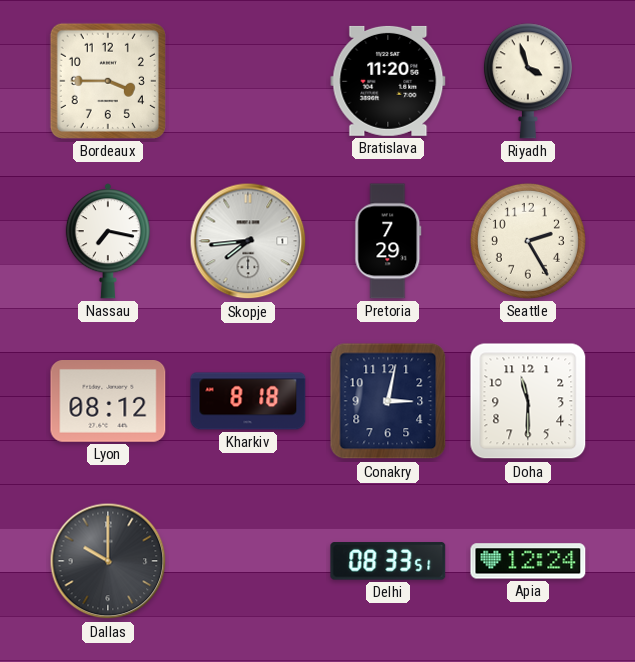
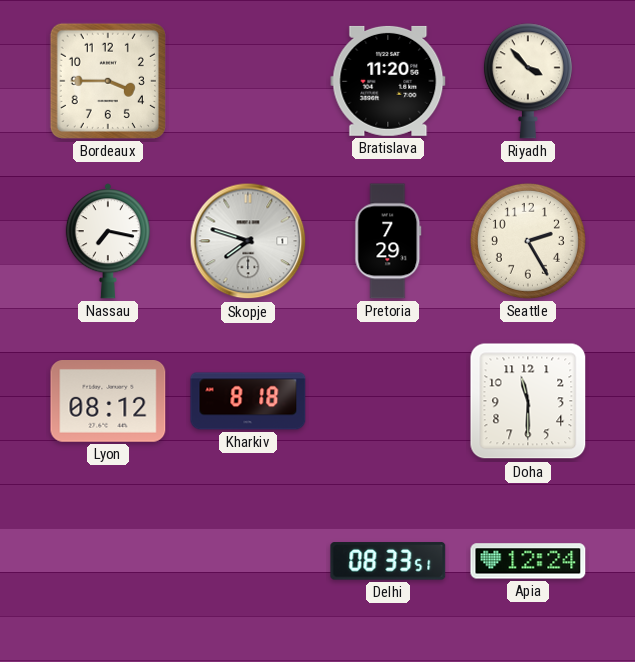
Riyadh: 3:57 -> 3:53
Skopje: 7:44 -> 7:48
Conakry: 3:02 -> none
Dallas: 10:00 -> none
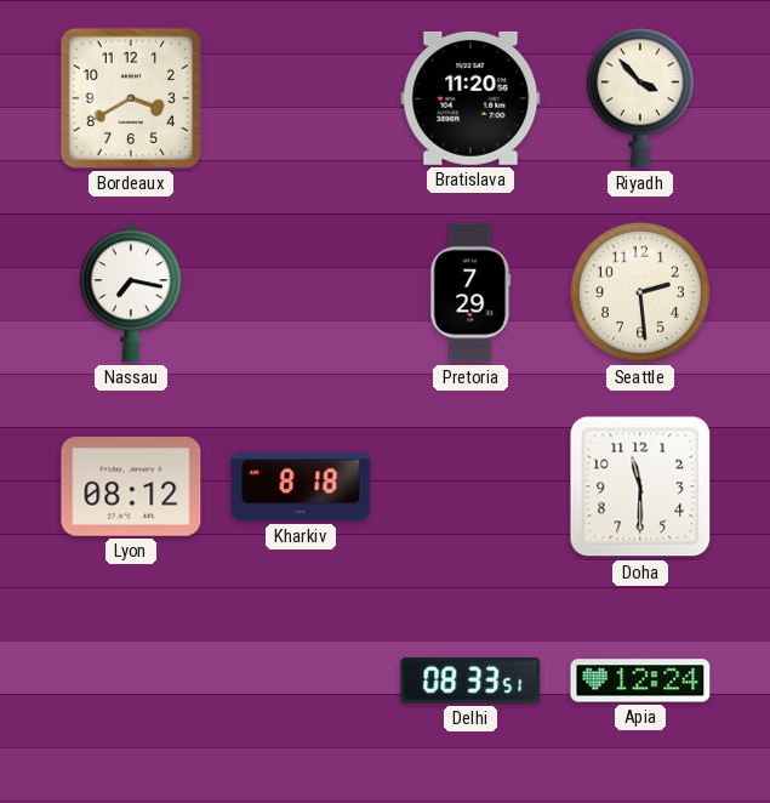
Bordeaux: 3:45 -> 3:40
Skopje: 7:48 -> none
Seattle: 2:25 -> 2:29
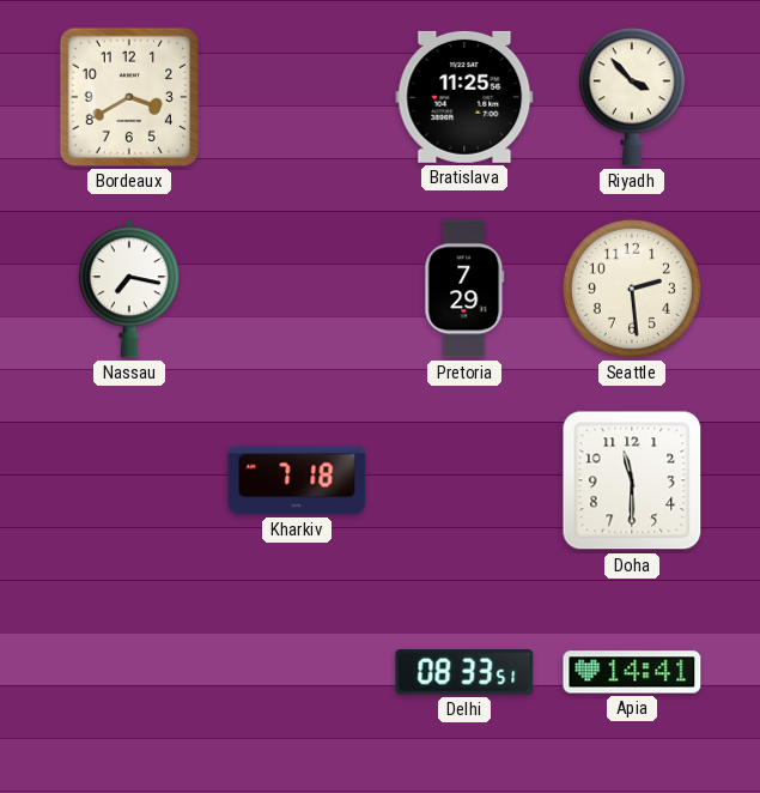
Bratislava: 11:20 -> 11:25
Lyon: 08:12 -> none
Kharkiv: 8:18 -> 7:18
Apia: 12:24 -> 14:41
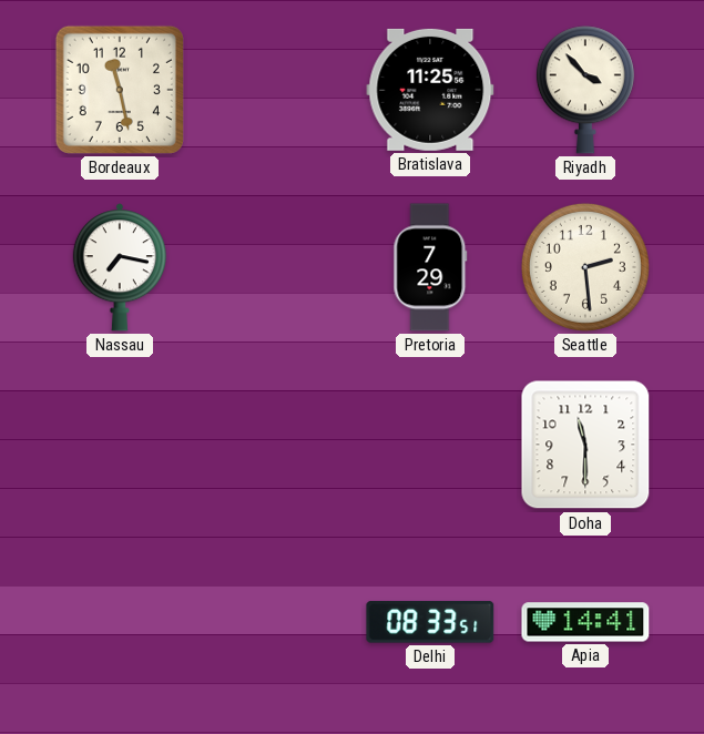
Bordeaux: 3:40 -> 11:28
Kharkiv: 7:18 -> none
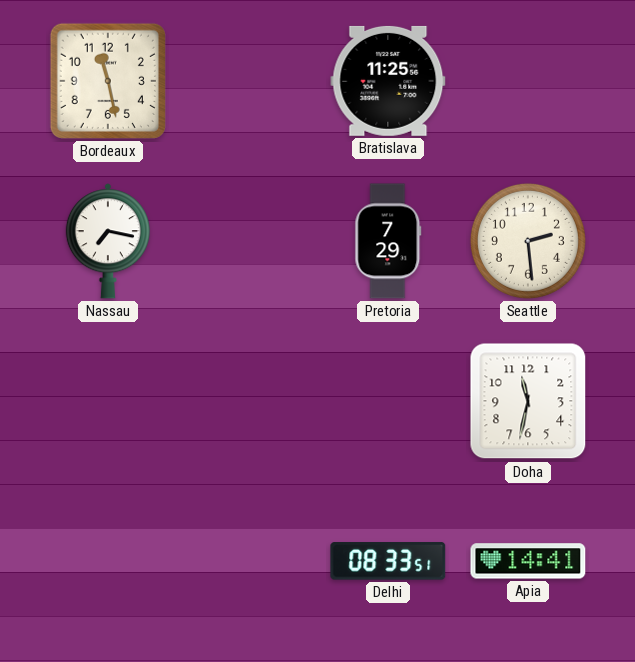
Riyadh: 3:53 -> none
Doha: 11:30 -> 11:32
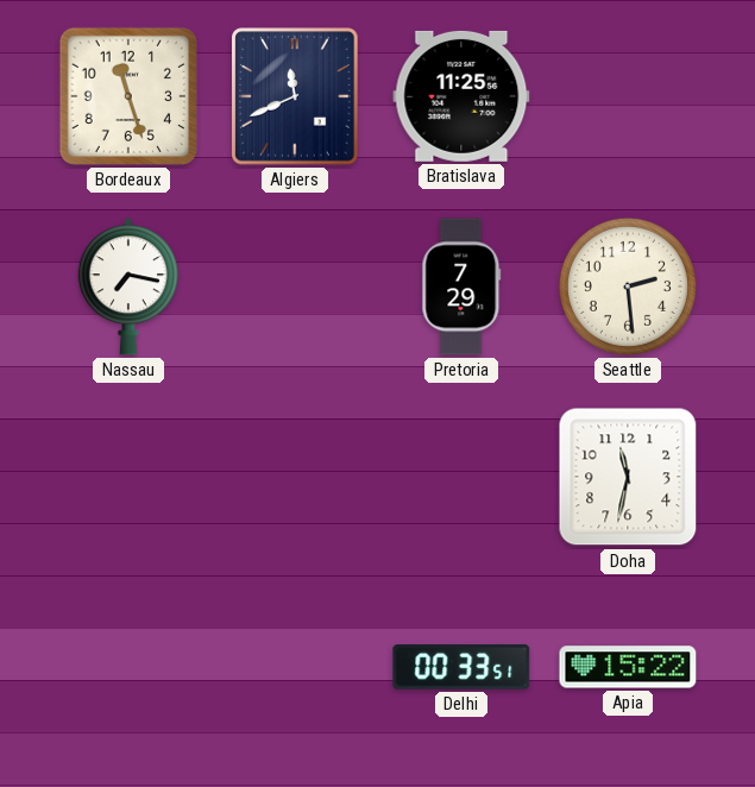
Bordeaux: 11:28 -> 11:27
Algiers: none -> 11:41
Delhi: 08:33 -> 00:33
Apia: 14:41 -> 15:22
